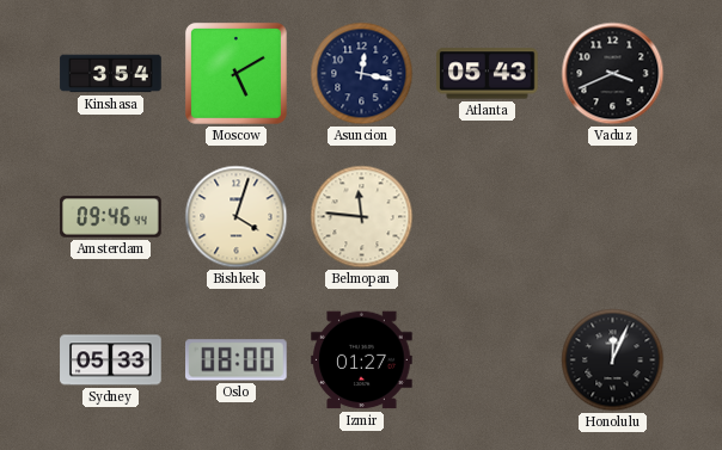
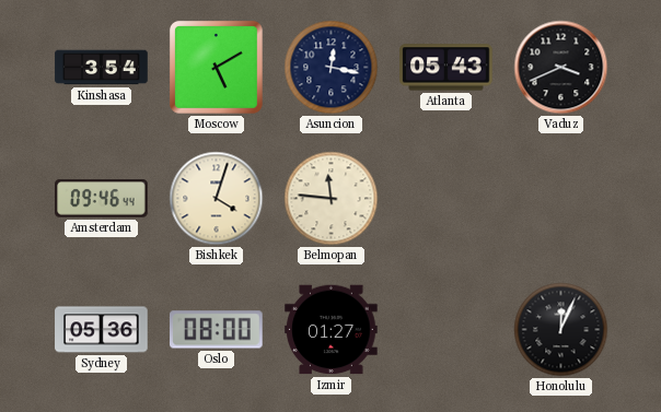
Sydney: 05:33 -> 05:36
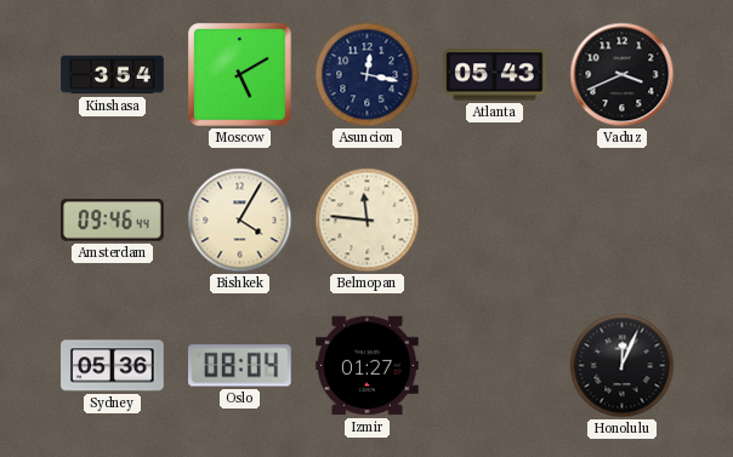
Bishkek: 4:03 -> 4:05
Oslo: 08:00 -> 08:04
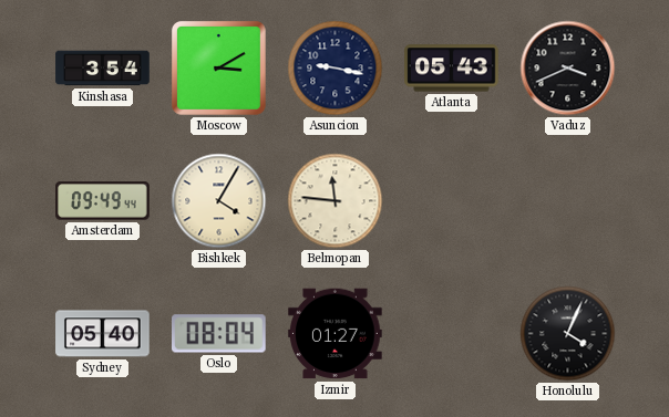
Moscow: 5:10 -> 3:10
Asuncion: 12:17 -> 9:17
Amsterdam: 09:46 -> 09:49
Sydney: 05:36 -> 05:40
Honolulu: 12:04 -> 4:04
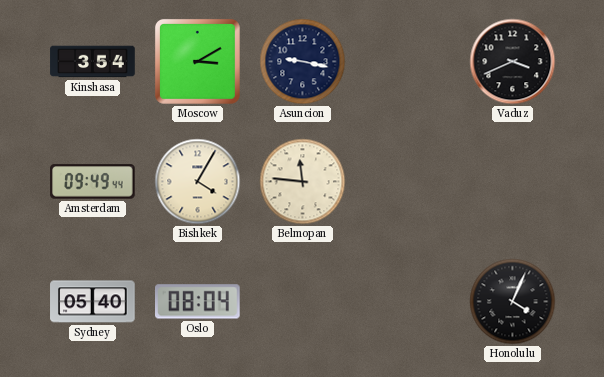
Atlanta: 05:43 -> none
Izmir: 01:27 -> none
